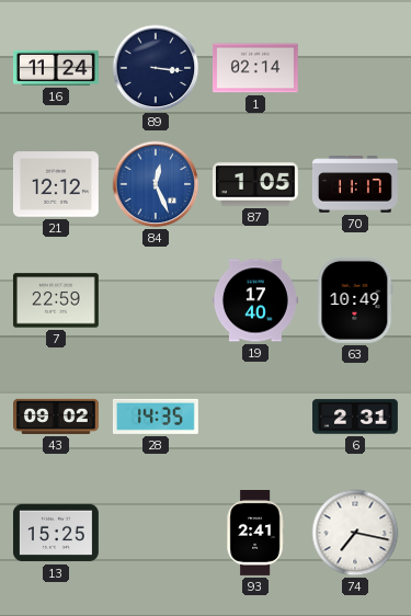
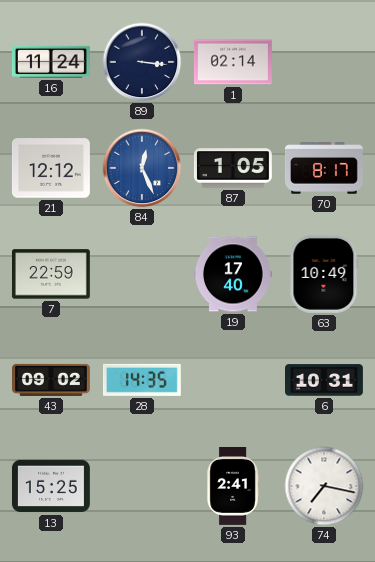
70: 11:17 -> 8:17
6: 2:31 -> 10:31
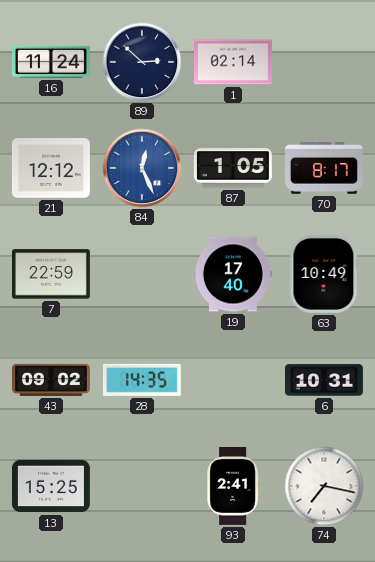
89: 3:16 -> 2:52
